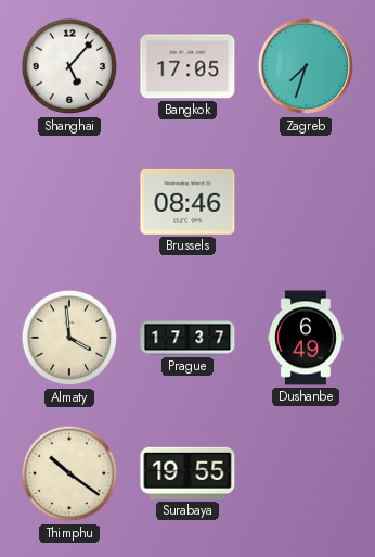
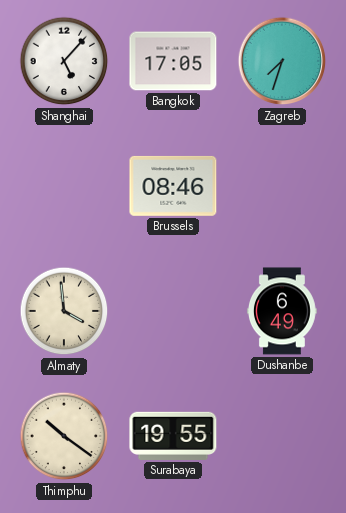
Prague: 17:37 -> none
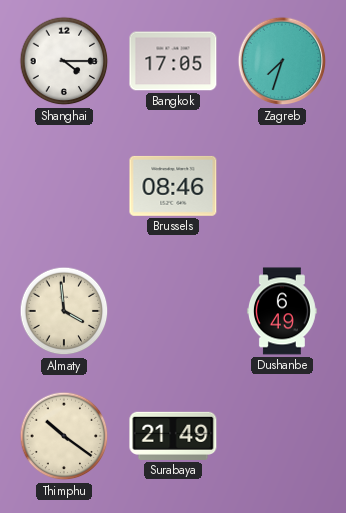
Shanghai: 5:07 -> 4:15
Surabaya: 19:55 -> 21:49
